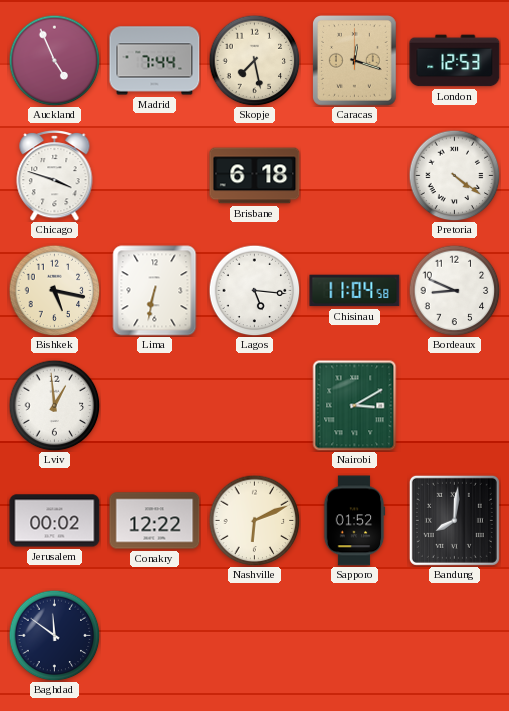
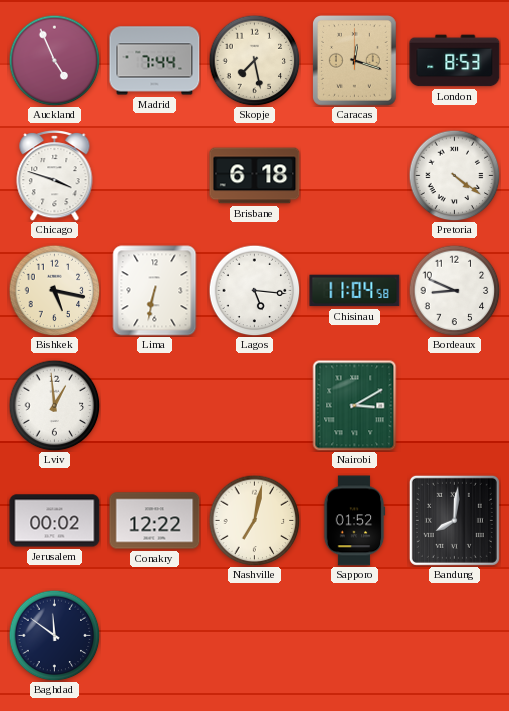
London: 12:53 -> 8:53
Nashville: 6:11 -> 7:02
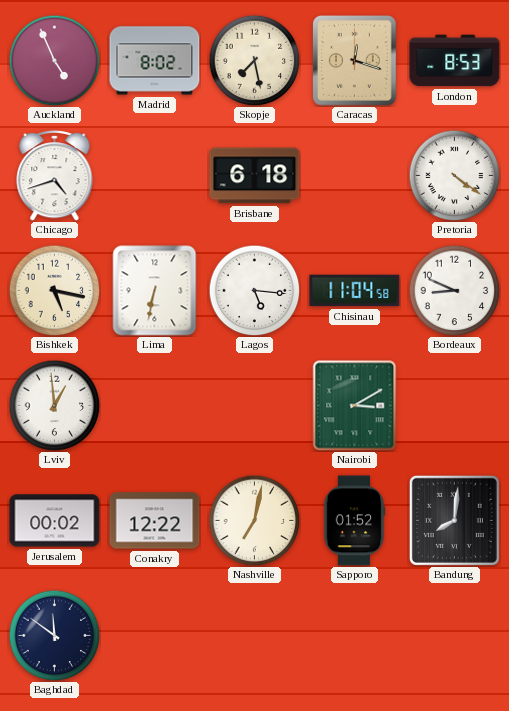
Madrid: 7:44 -> 8:02
Chicago: 3:48 -> 4:42
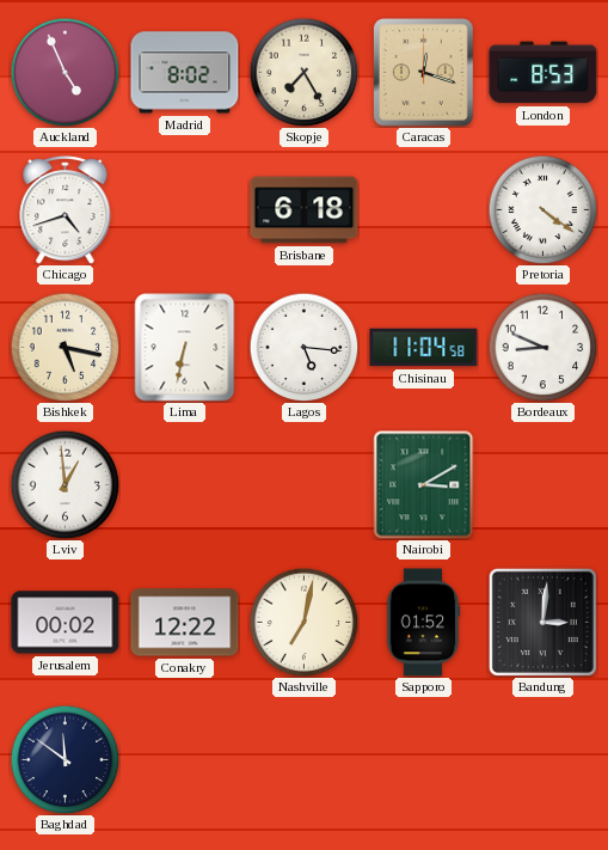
Skopje: 7:28 -> 7:25
Bandung: 8:01 -> 3:01
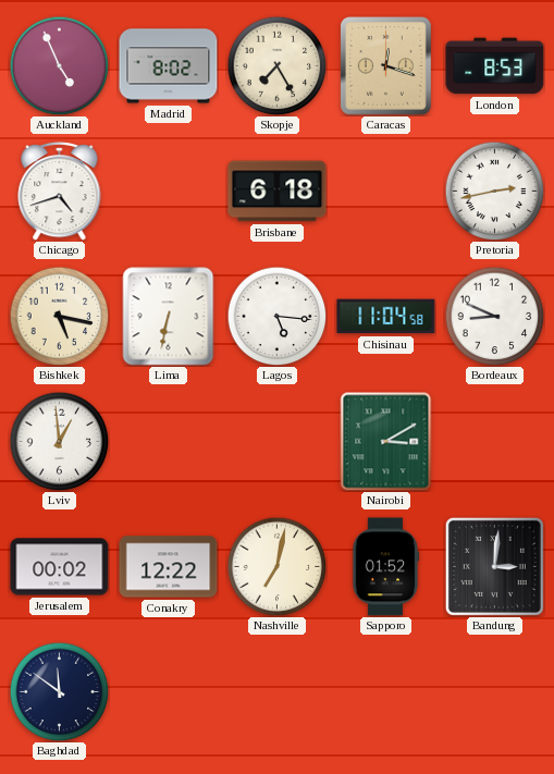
Pretoria: 4:21 -> 2:43
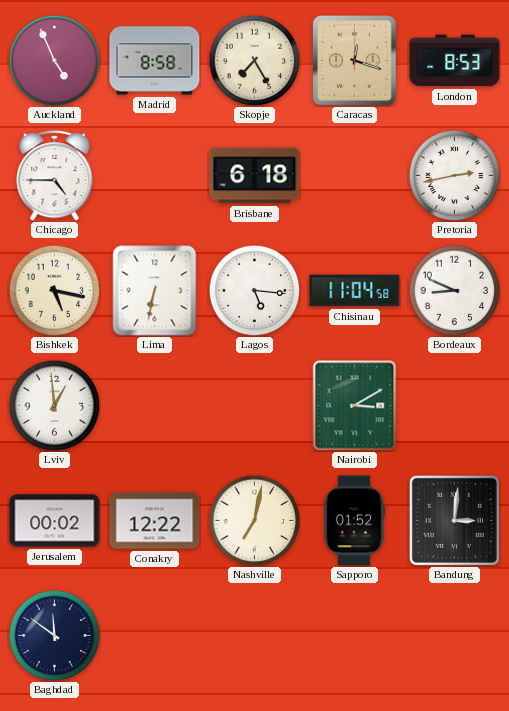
Madrid: 8:02 -> 8:58
Chicago: 4:42 -> 4:45
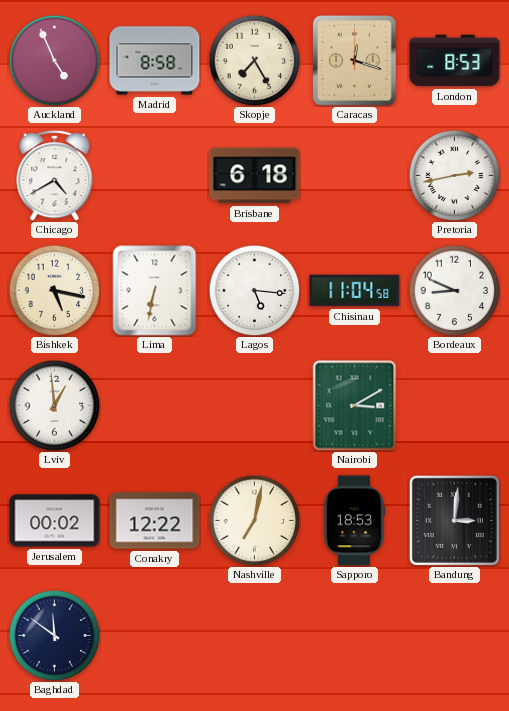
Chicago: 4:45 -> 4:40
Sapporo: 01:52 -> 18:53
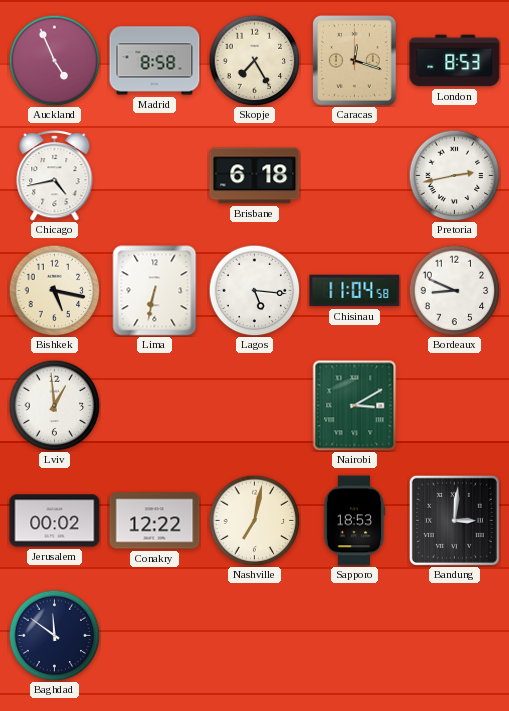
Chicago: 4:40 -> 4:43
